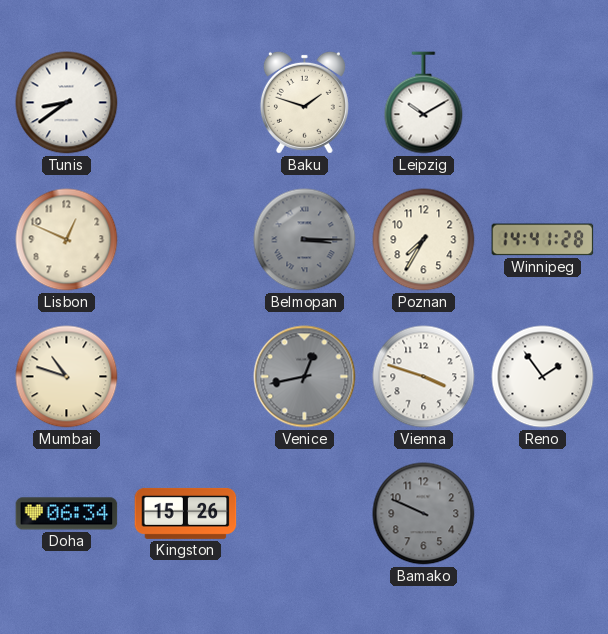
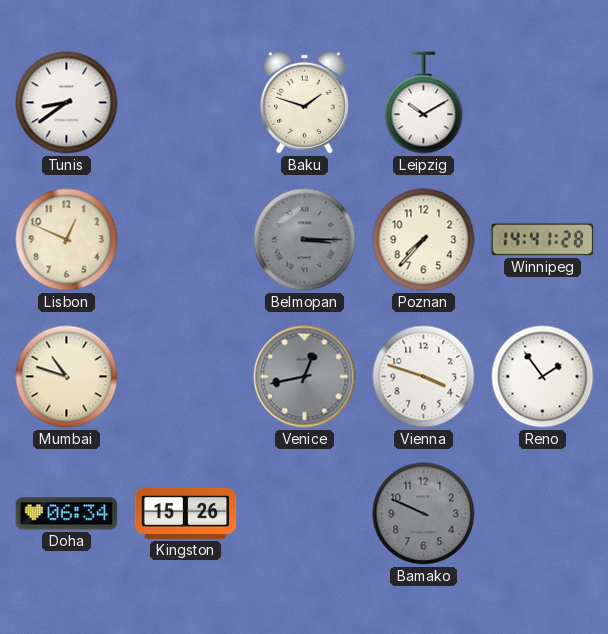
Poznan: 7:35 -> 7:37
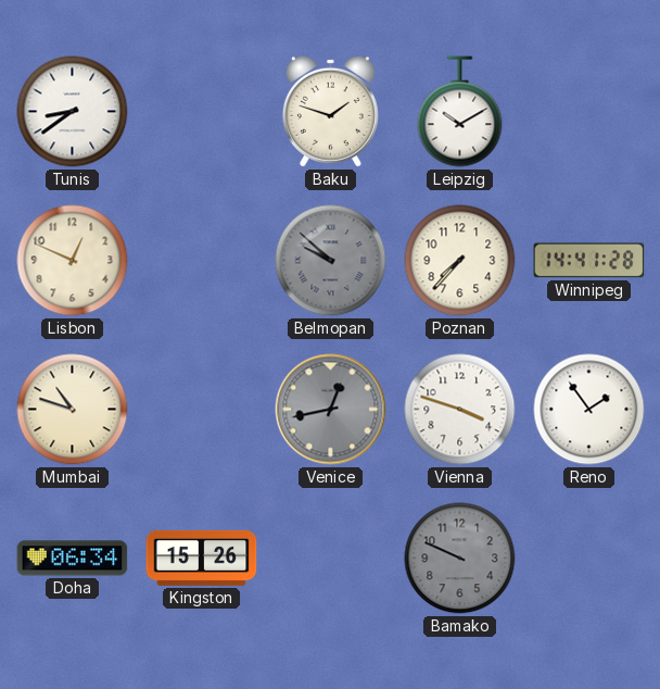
Belmopan: 3:15 -> 9:52
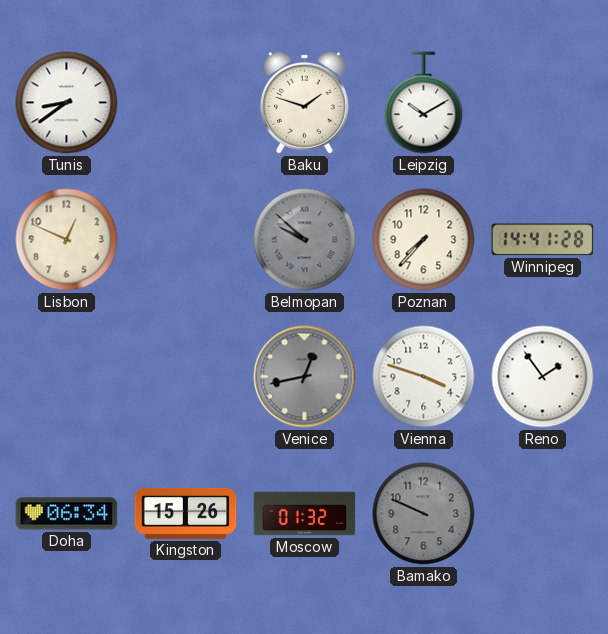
Mumbai: 10:48 -> none
Moscow: none -> 01:32
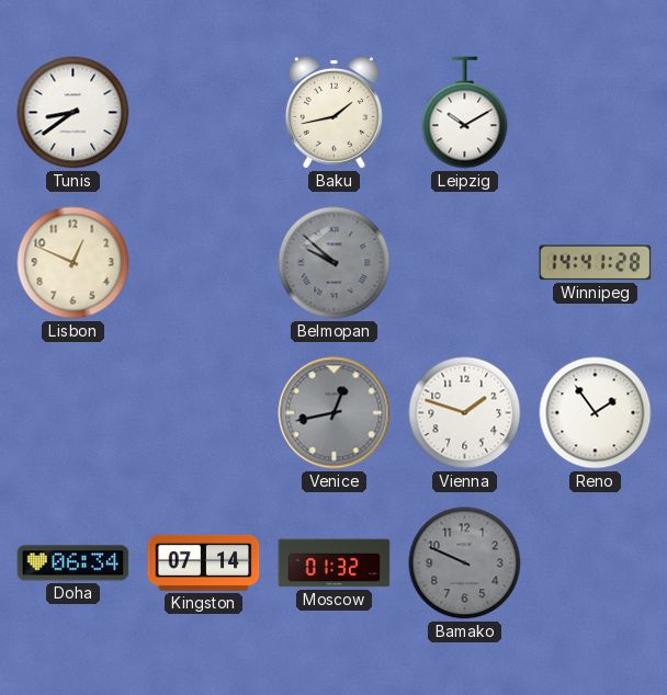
Baku: 1:48 -> 1:43
Poznan: 7:37 -> none
Vienna: 3:48 -> 1:48
Kingston: 15:26 -> 07:14
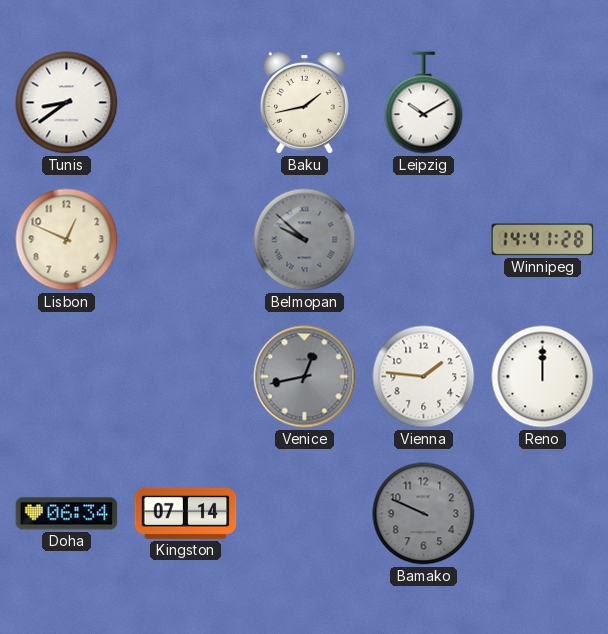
Vienna: 1:48 -> 1:46
Reno: 1:54 -> 12:00
Moscow: 01:32 -> none
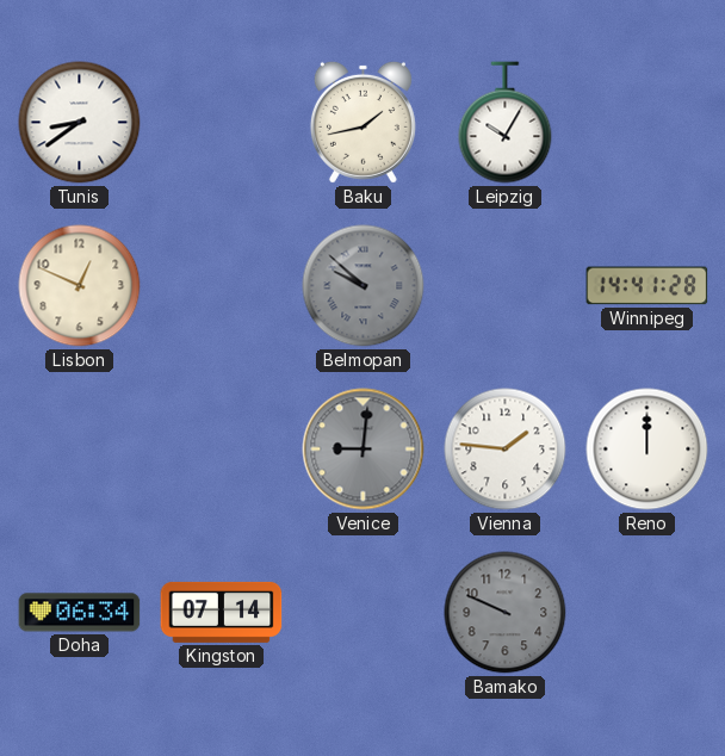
Leipzig: 10:10 -> 10:05
Venice: 12:43 -> 9:01
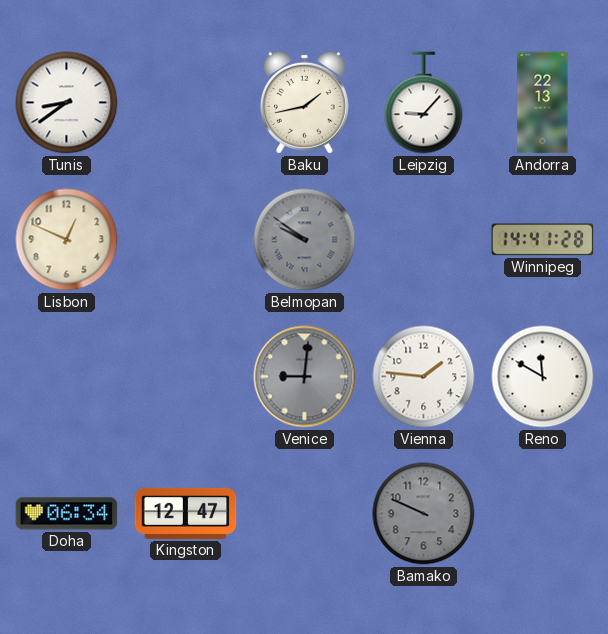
Leipzig: 10:05 -> 9:07
Andorra: none -> 22:13
Belmopan: 9:52 -> 9:51
Reno: 12:00 -> 11:50
Kingston: 07:14 -> 12:47
